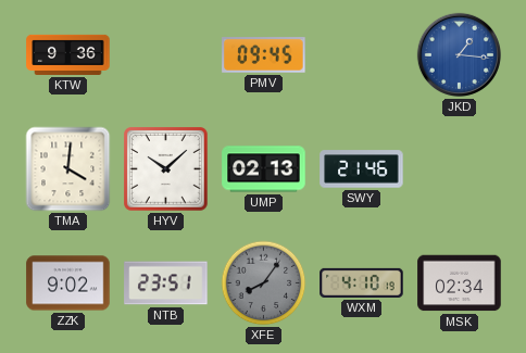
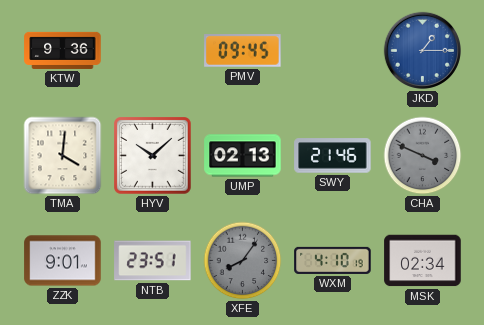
JKD: 1:16 -> 1:15
CHA: none -> 3:49
ZZK: 9:02 -> 9:01
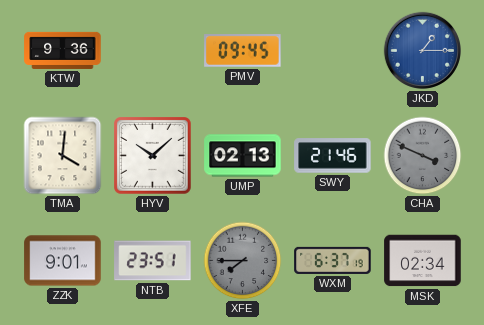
XFE: 8:06 -> 7:45
WXM: 4:10 -> 6:37
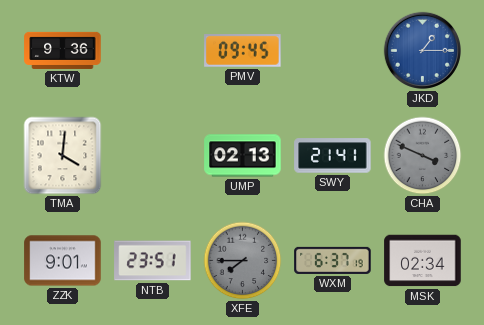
HYV: 10:08 -> none
SWY: 21:46 -> 21:41
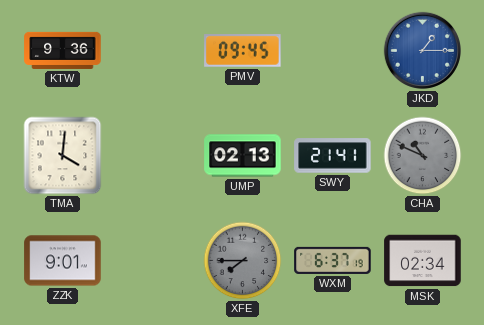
CHA: 3:49 -> 10:49
NTB: 23:51 -> none
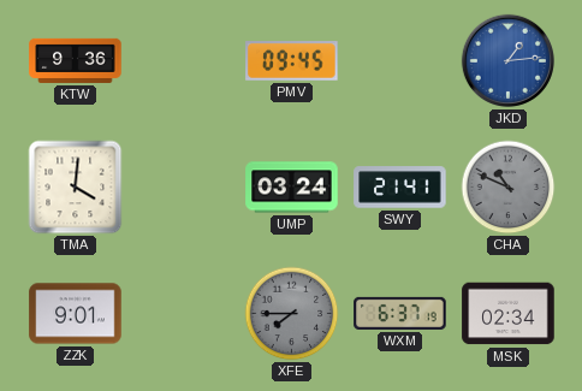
JKD: 1:15 -> 1:14
UMP: 02:13 -> 03:24
